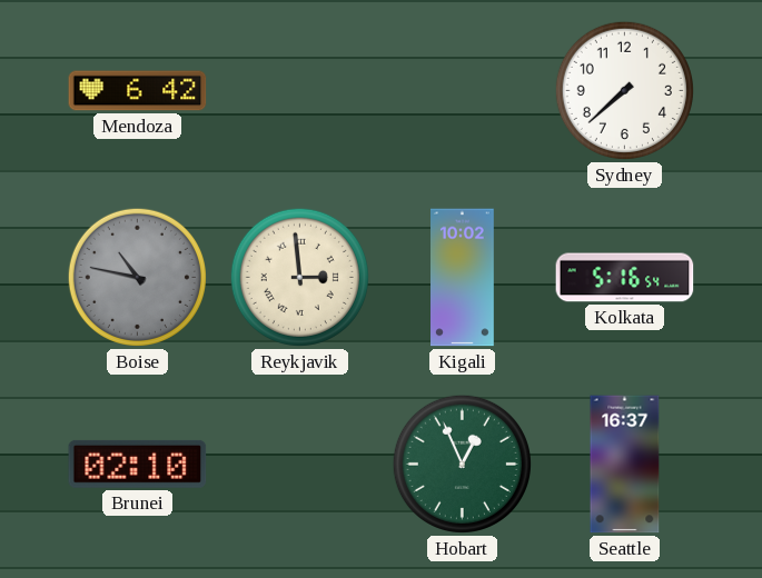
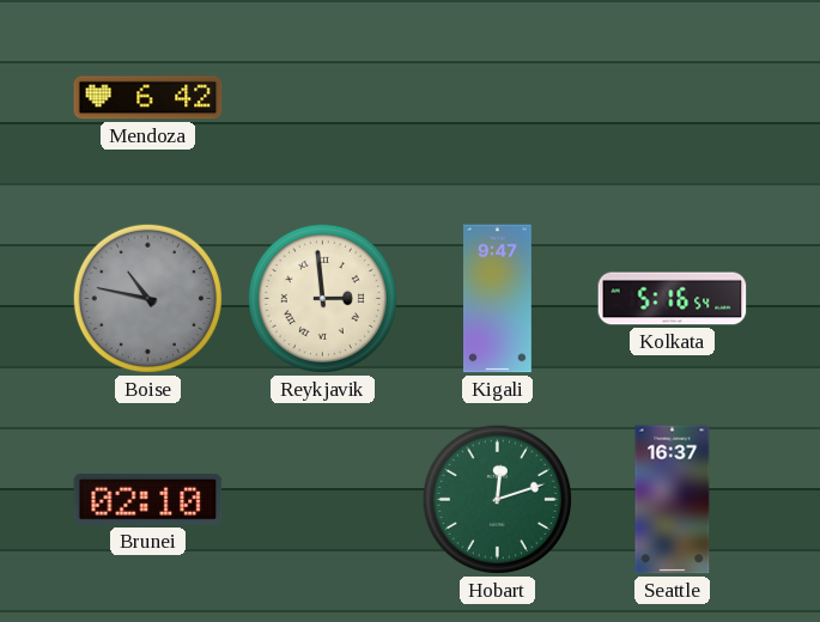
Sydney: 7:38 -> none
Kigali: 10:02 -> 9:47
Hobart: 12:56 -> 12:12
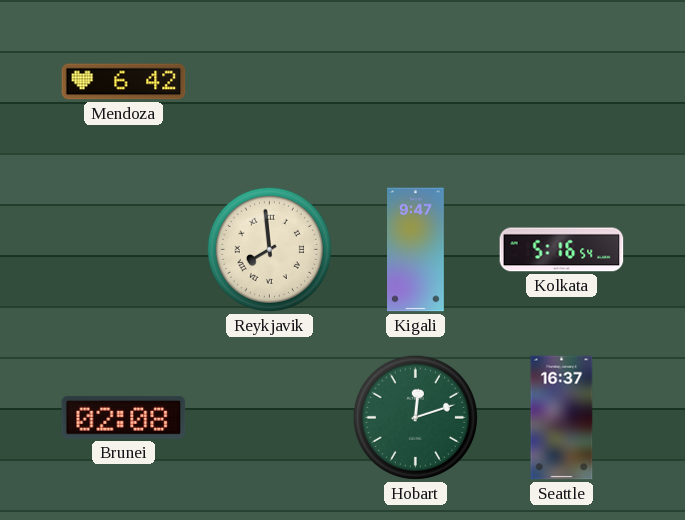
Boise: 10:47 -> none
Reykjavik: 2:59 -> 7:59
Brunei: 02:10 -> 02:08
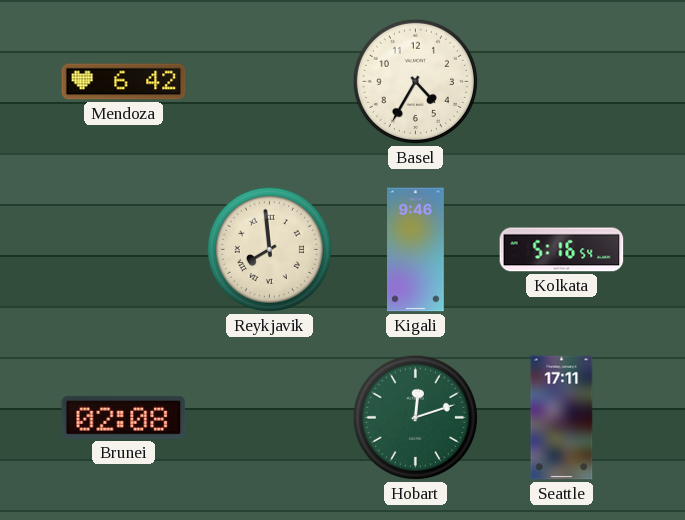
Basel: none -> 4:35
Kigali: 9:47 -> 9:46
Seattle: 16:37 -> 17:11
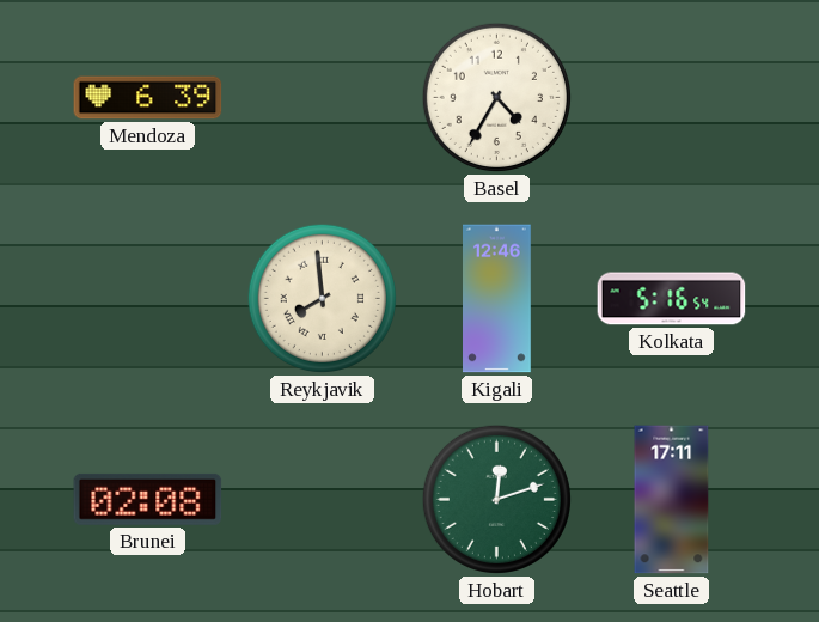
Mendoza: 6:42 -> 6:39
Kigali: 9:46 -> 12:46
